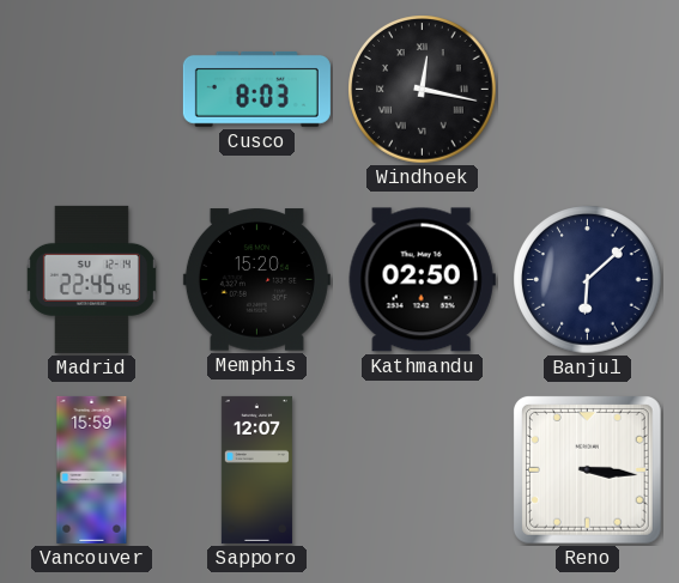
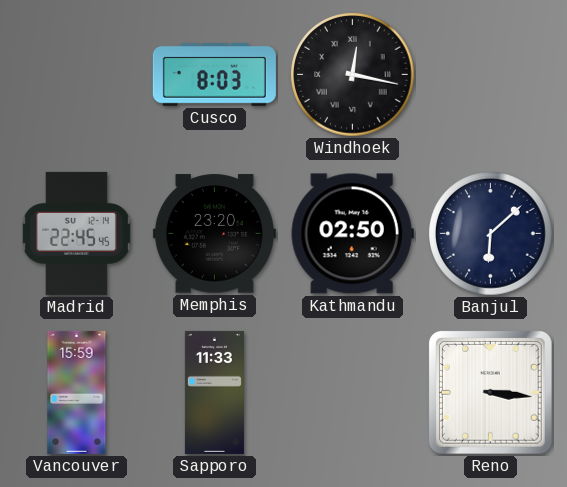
Memphis: 15:20 -> 23:20
Sapporo: 12:07 -> 11:33
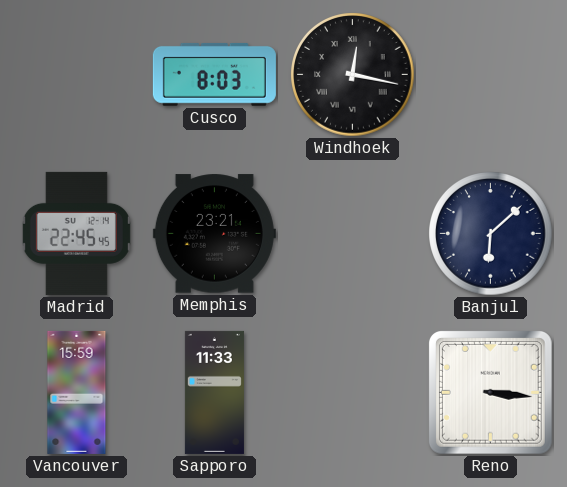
Memphis: 23:20 -> 23:21
Kathmandu: 02:50 -> none
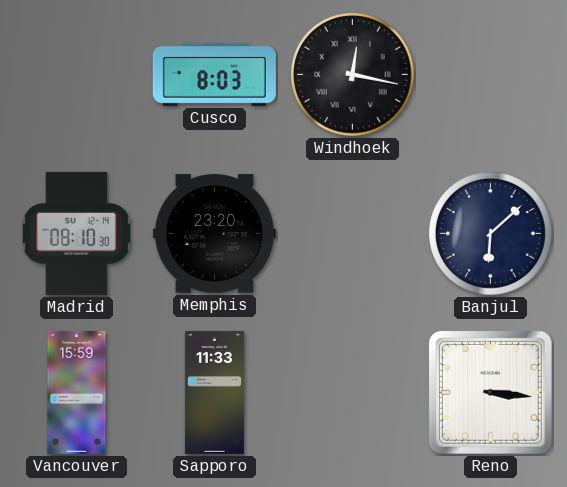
Madrid: 22:45 -> 08:10
Memphis: 23:21 -> 23:20
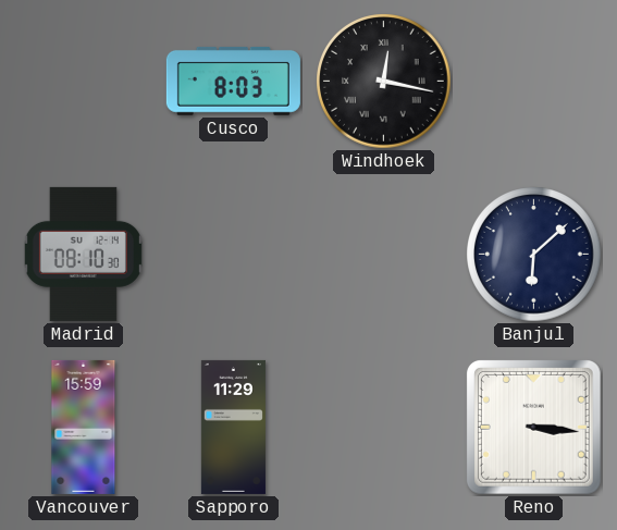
Memphis: 23:20 -> none
Sapporo: 11:33 -> 11:29
